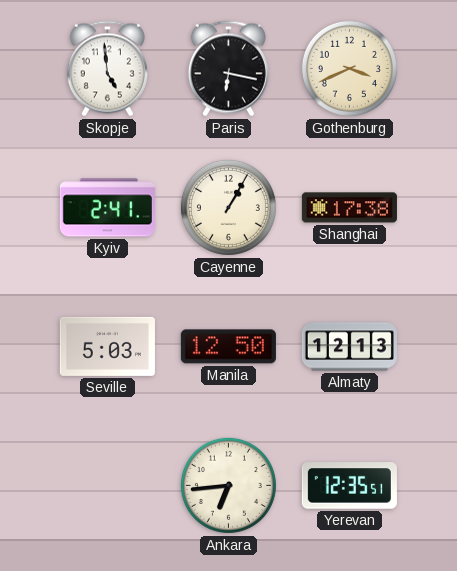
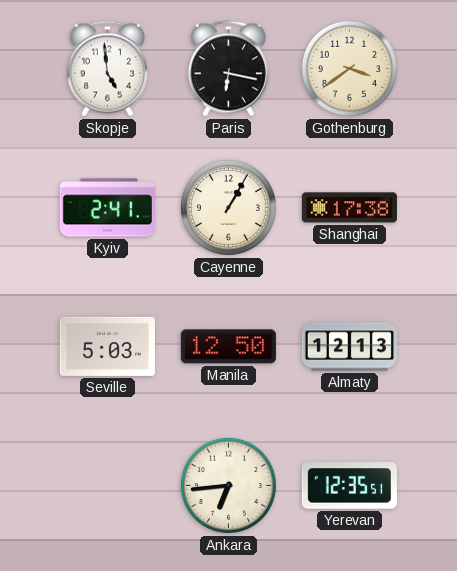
Gothenburg: 3:41 -> 3:39
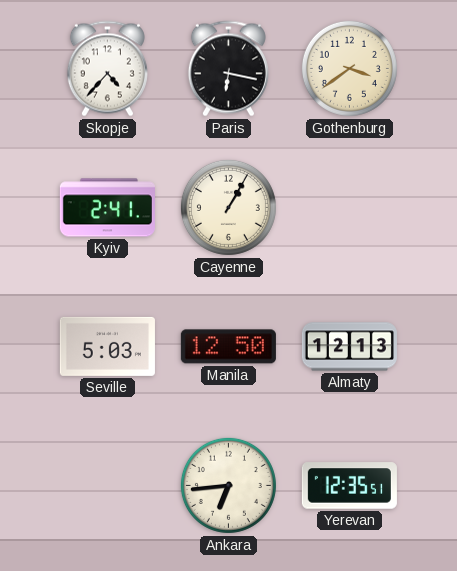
Skopje: 4:59 -> 4:37
Shanghai: 17:38 -> none
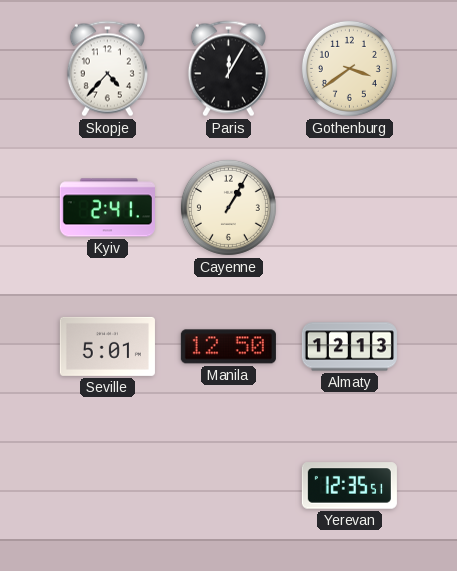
Paris: 6:17 -> 12:05
Seville: 5:03 -> 5:01
Ankara: 6:44 -> none
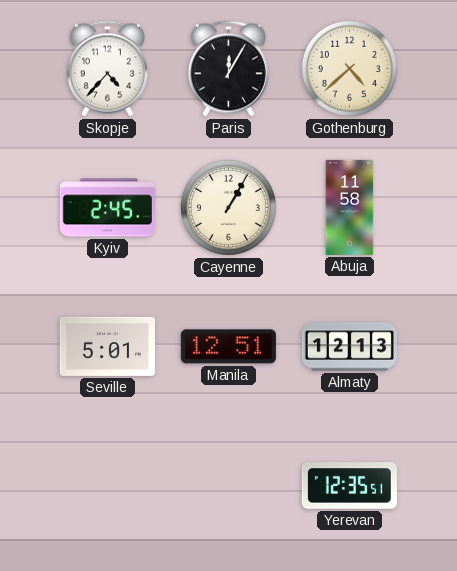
Gothenburg: 3:39 -> 4:38
Kyiv: 2:41 -> 2:45
Abuja: none -> 11:58
Manila: 12:50 -> 12:51
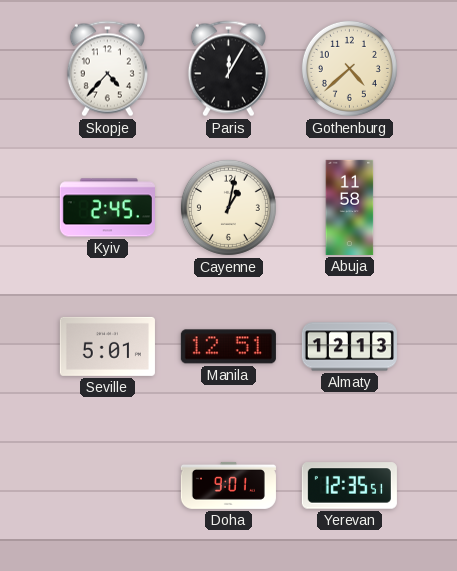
Cayenne: 1:05 -> 1:02
Doha: none -> 9:01
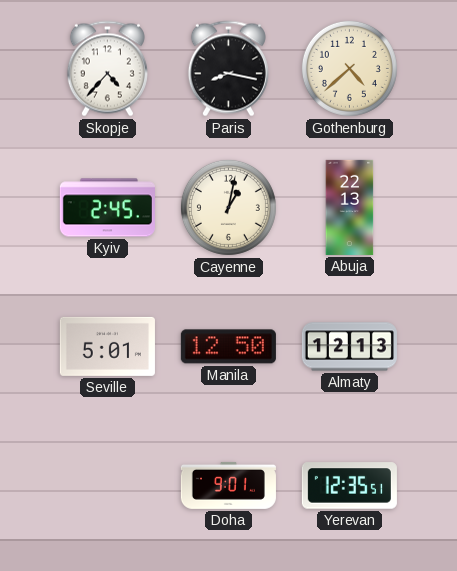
Paris: 12:05 -> 8:17
Abuja: 11:58 -> 22:13
Manila: 12:51 -> 12:50
